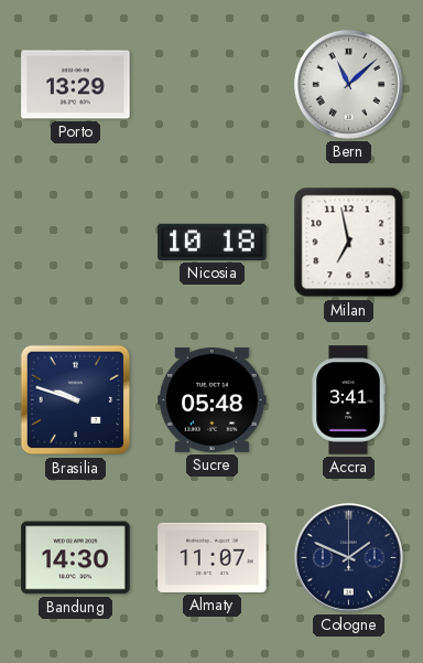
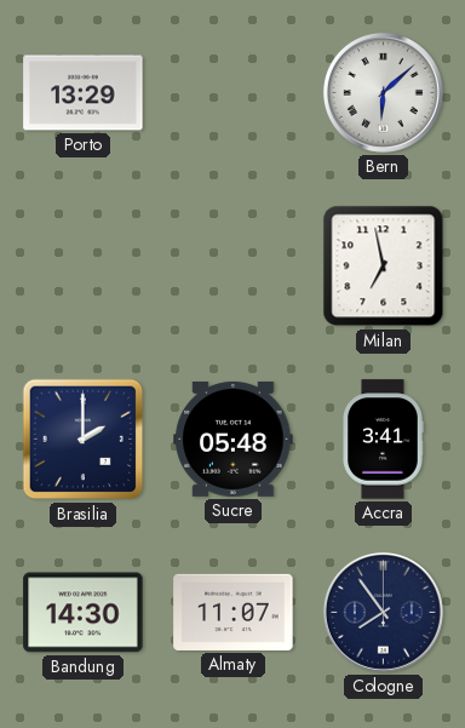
Bern: 11:08 -> 6:08
Nicosia: 10:18 -> none
Brasilia: 9:48 -> 2:00
Cologne: 1:49 -> 7:54
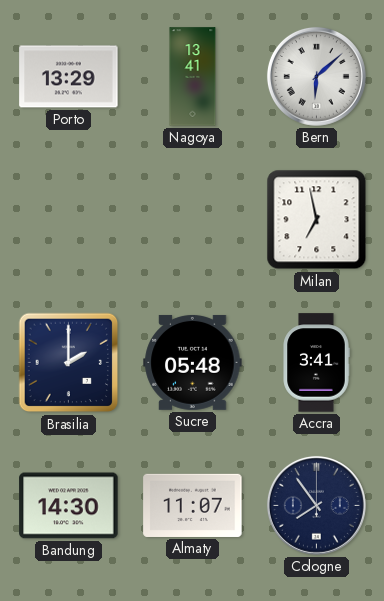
Nagoya: none -> 13:41
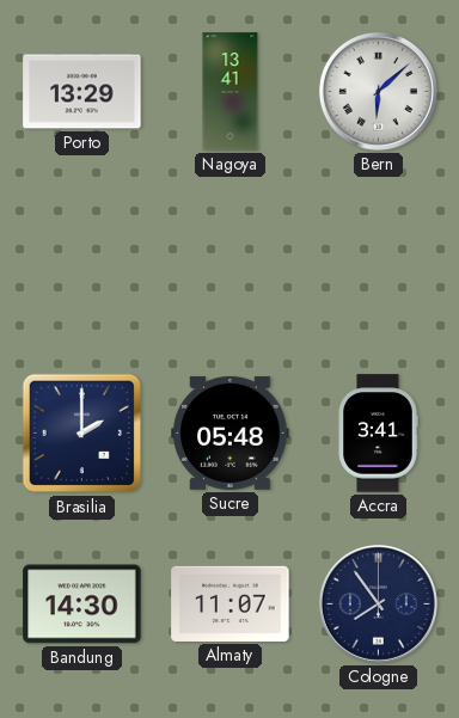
Milan: 6:58 -> none
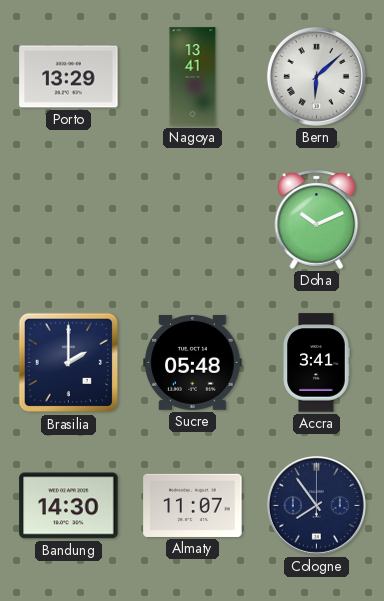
Doha: none -> 10:11
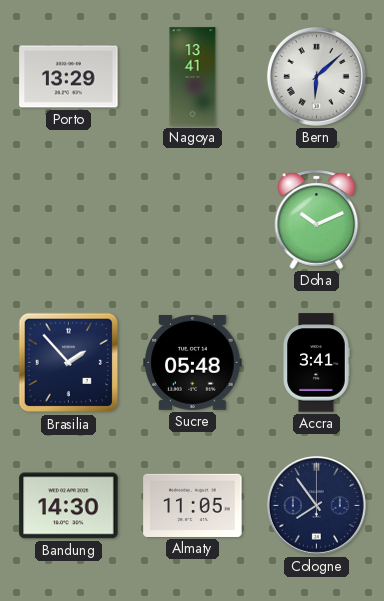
Brasilia: 2:00 -> 1:53
Almaty: 11:07 -> 11:05
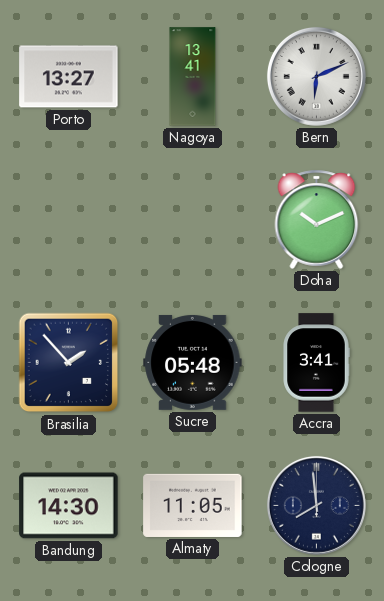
Porto: 13:29 -> 13:27
Bern: 6:08 -> 6:11
Cologne: 7:54 -> 7:59
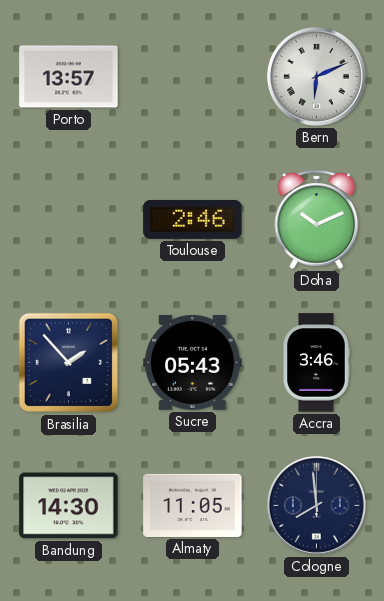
Porto: 13:27 -> 13:57
Nagoya: 13:41 -> none
Toulouse: none -> 2:46
Sucre: 05:48 -> 05:43
Accra: 3:41 -> 3:46
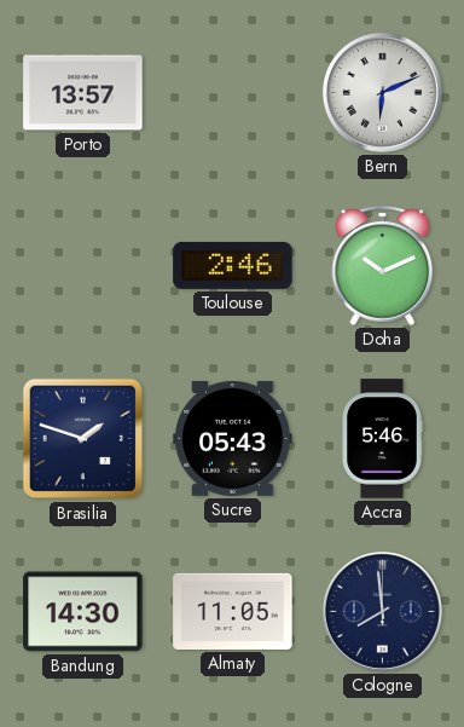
Brasilia: 1:53 -> 1:48
Accra: 3:46 -> 5:46
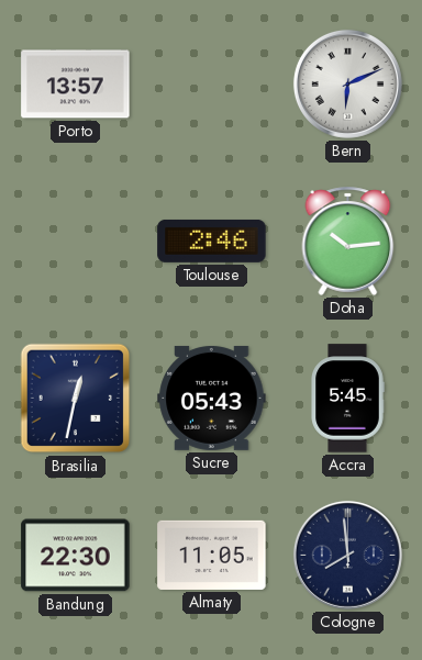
Doha: 10:11 -> 10:14
Brasilia: 1:48 -> 12:32
Accra: 5:46 -> 5:45
Bandung: 14:30 -> 22:30
